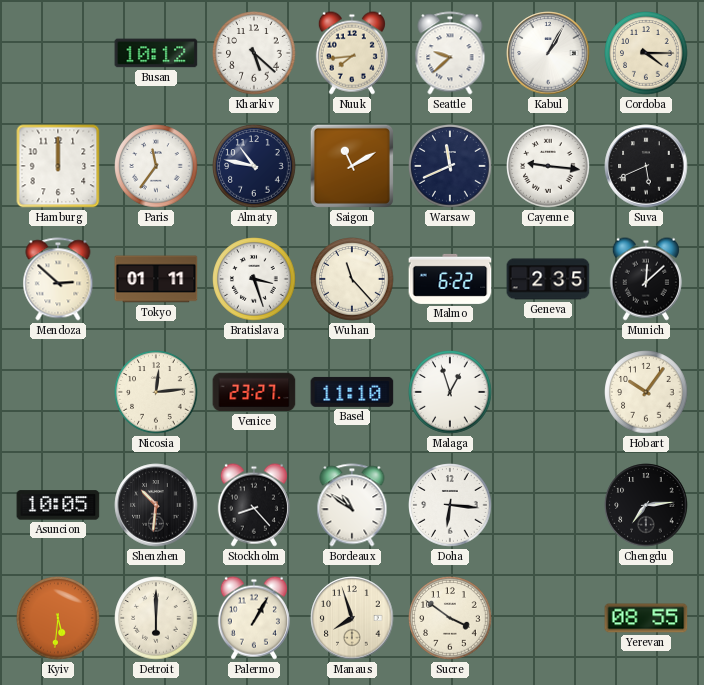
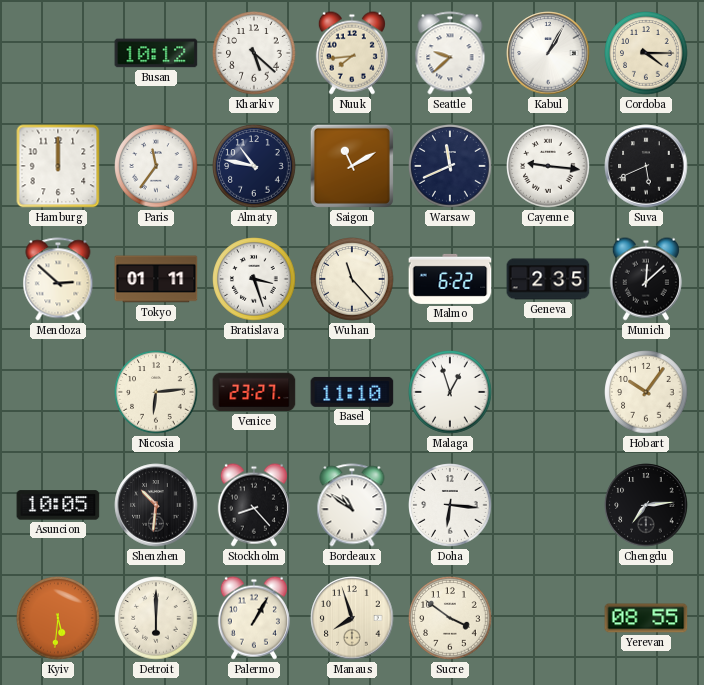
Nicosia: 12:14 -> 6:14
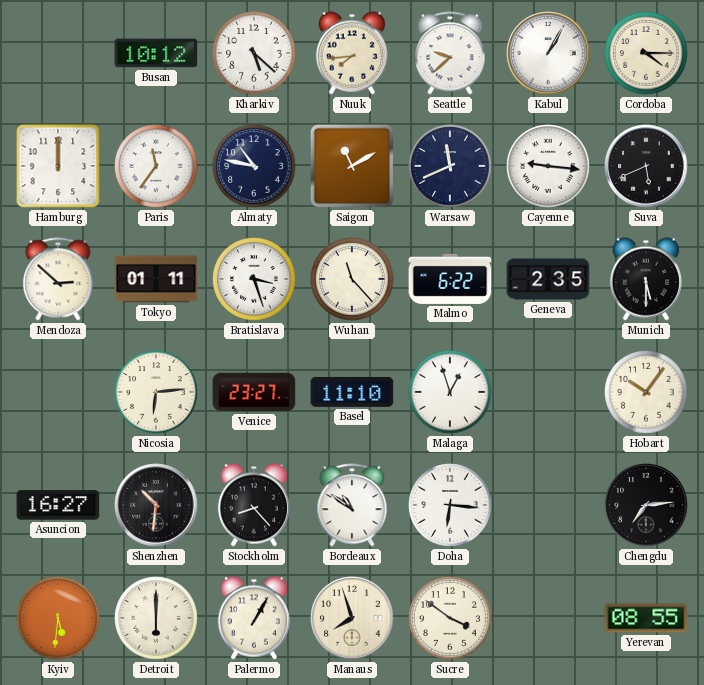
Munich: 12:08 -> 5:30
Asuncion: 10:05 -> 16:27
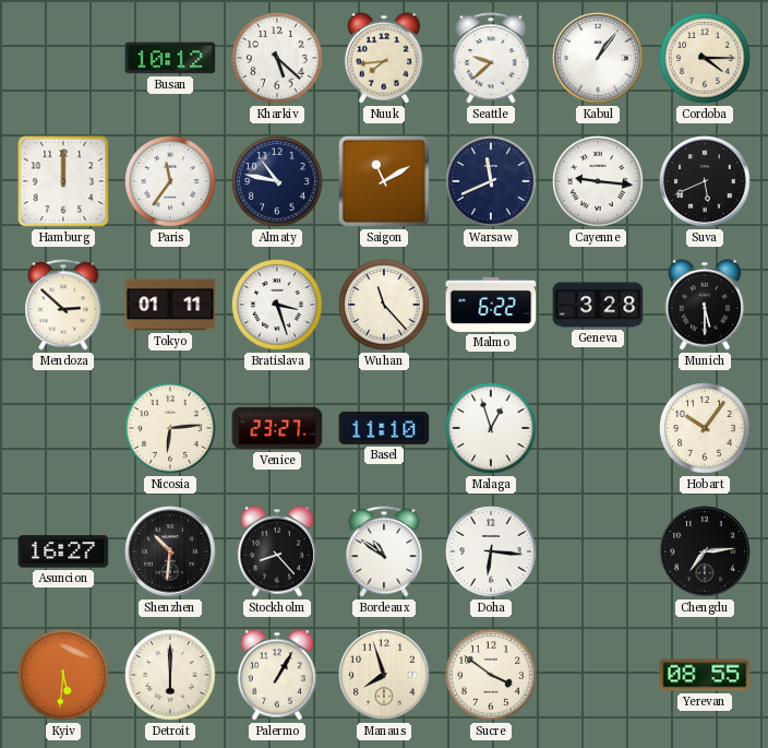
Kabul: 1:05 -> 1:06
Geneva: 2:35 -> 3:28
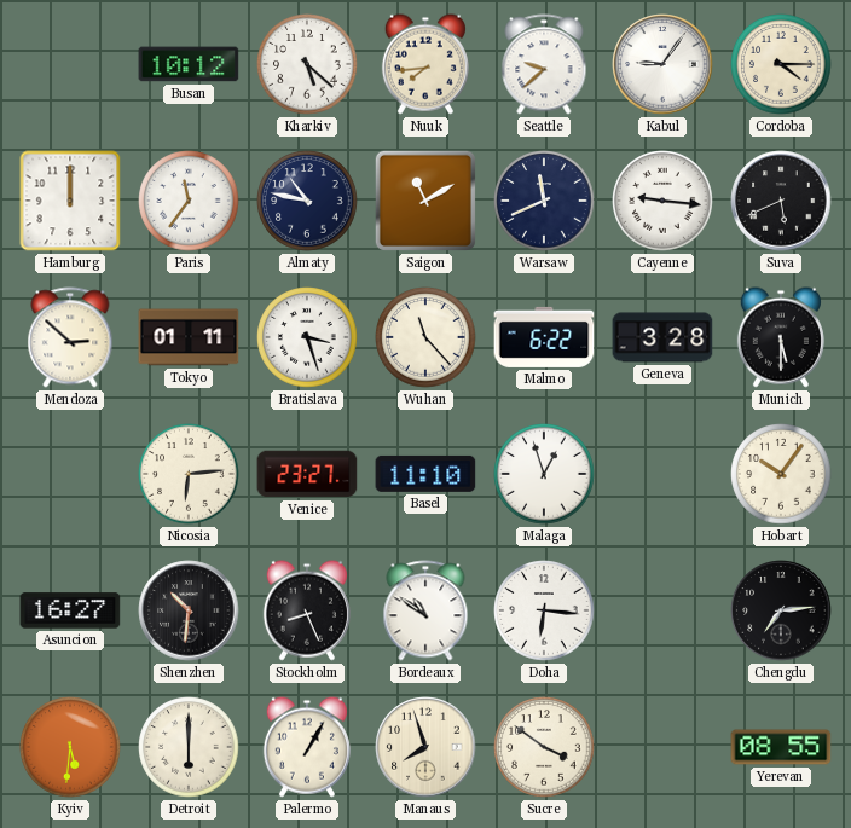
Kabul: 1:06 -> 9:06
Stockholm: 8:23 -> 8:26
